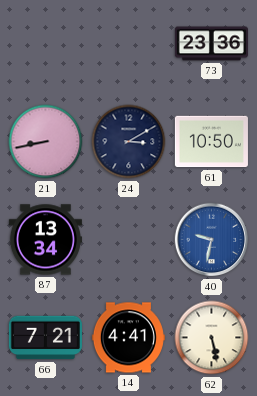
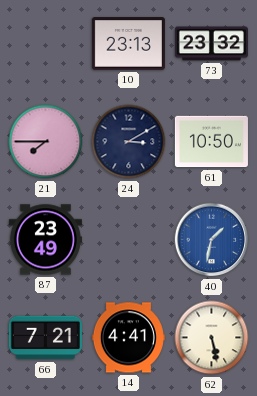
10: none -> 23:13
73: 23:36 -> 23:32
21: 8:43 -> 7:45
87: 13:34 -> 23:49
40: 9:32 -> 1:32
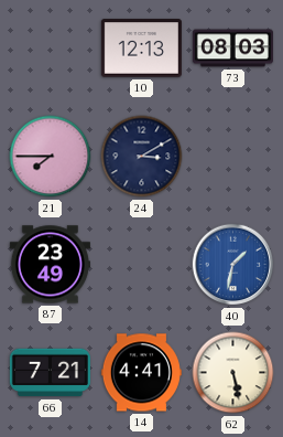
10: 23:13 -> 12:13
73: 23:32 -> 08:03
61: 10:50 -> none
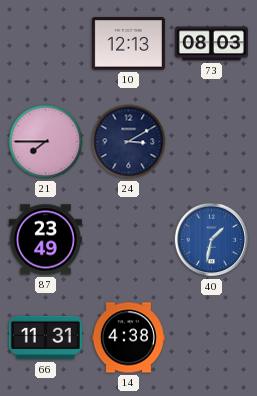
66: 7:21 -> 11:31
14: 4:41 -> 4:38
62: 5:28 -> none
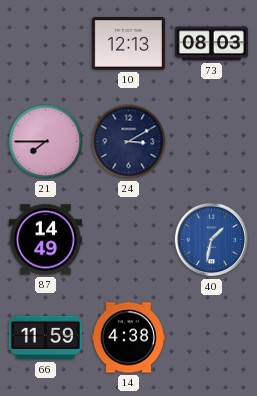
87: 23:49 -> 14:49
66: 11:31 -> 11:59
